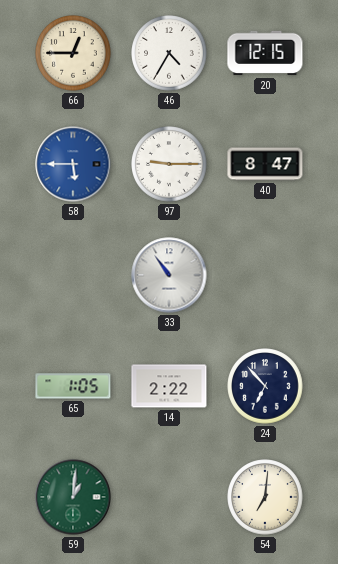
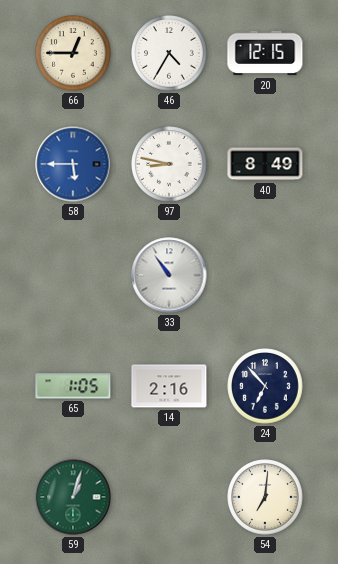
97: 9:15 -> 8:47
40: 8:47 -> 8:49
14: 2:22 -> 2:16
59: 1:01 -> 1:03
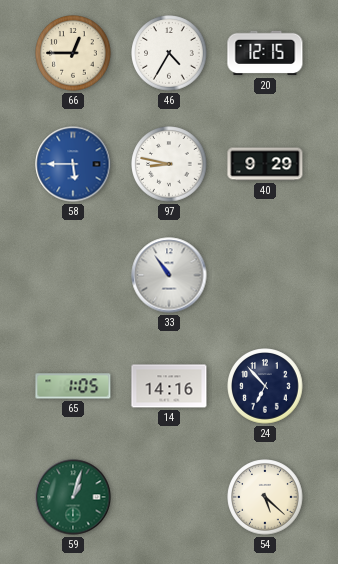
40: 8:49 -> 9:29
14: 2:16 -> 14:16
54: 7:01 -> 5:22
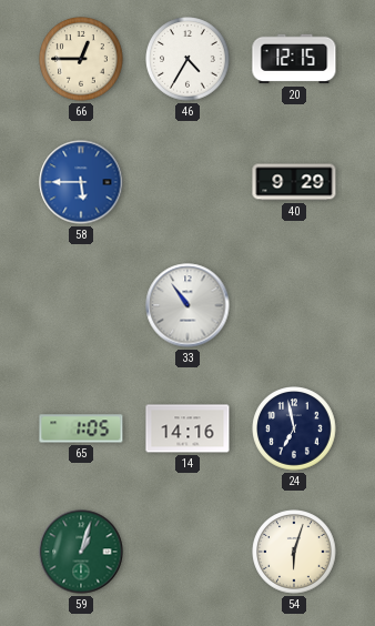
97: 8:47 -> none
24: 6:53 -> 6:58
54: 5:22 -> 6:03
